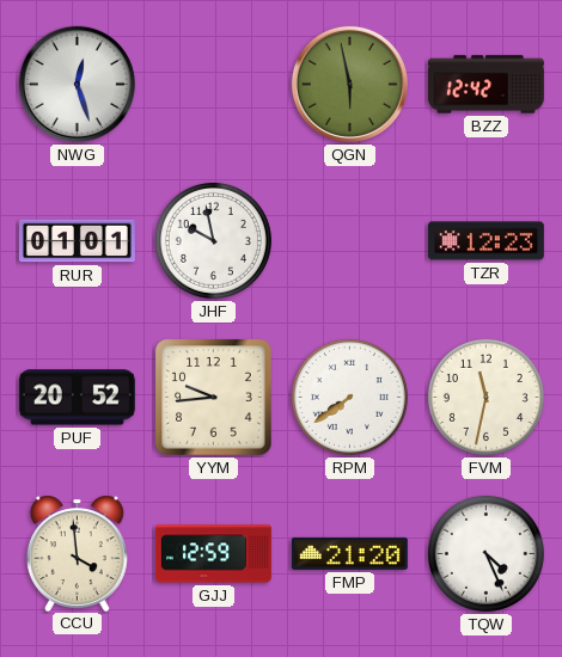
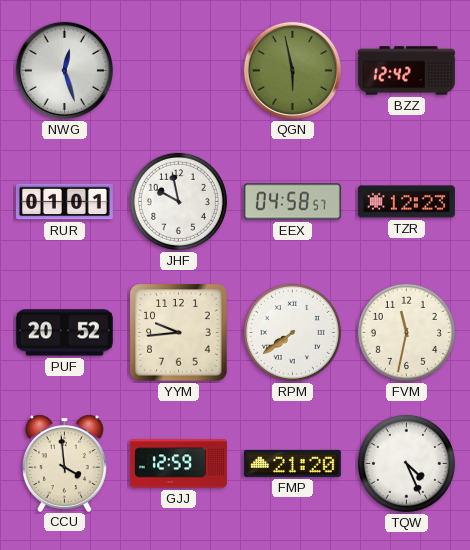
EEX: none -> 04:58
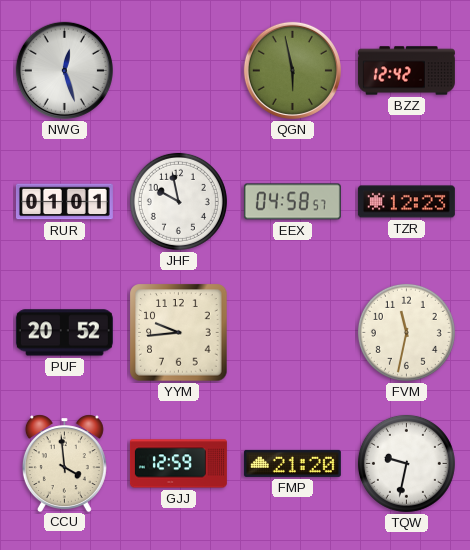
RPM: 7:39 -> none
TQW: 4:26 -> 9:32
